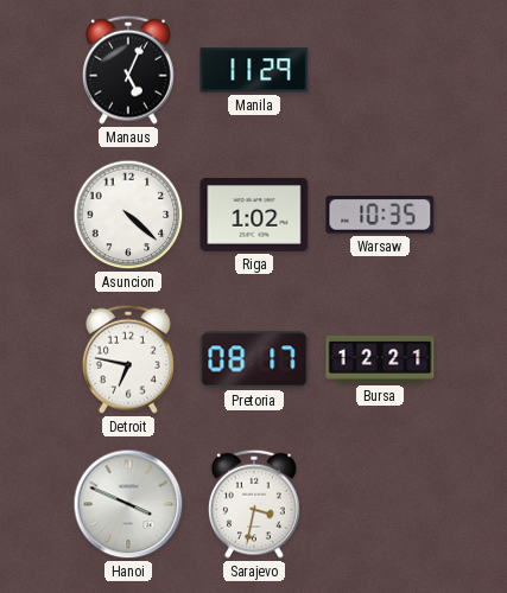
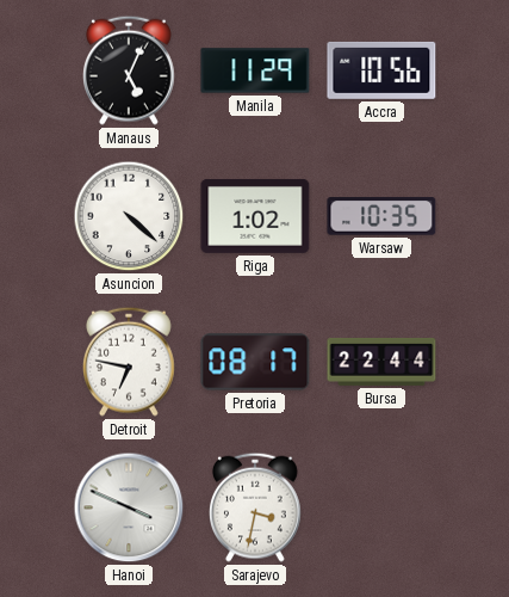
Accra: none -> 10:56
Bursa: 12:21 -> 22:44
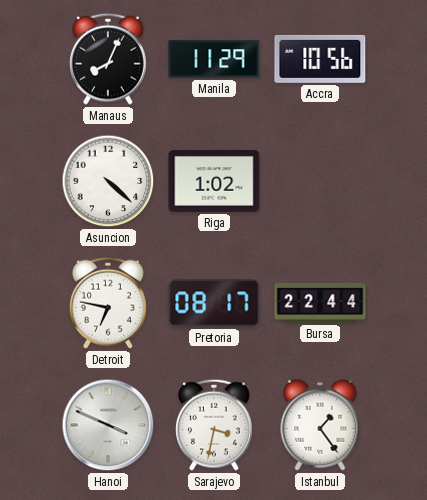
Manaus: 5:04 -> 8:04
Warsaw: 10:35 -> none
Istanbul: none -> 1:24
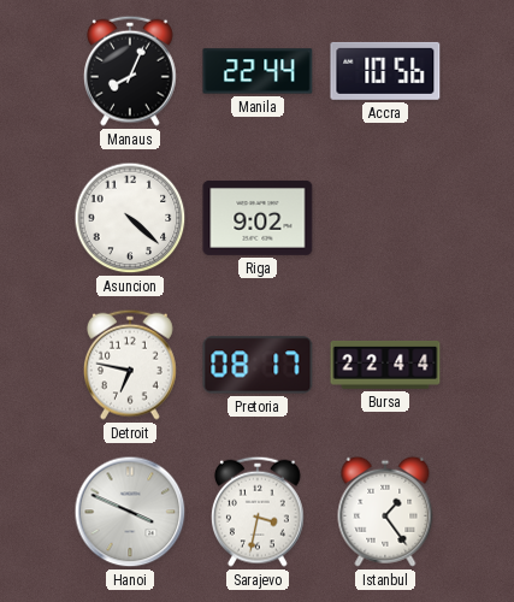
Manila: 11:29 -> 22:44
Riga: 1:02 -> 9:02
